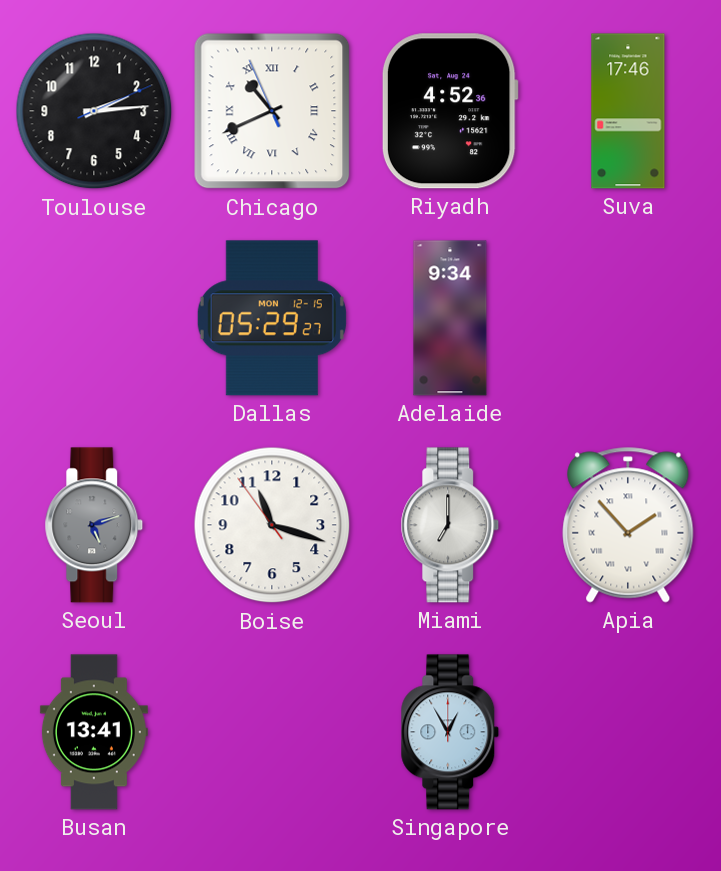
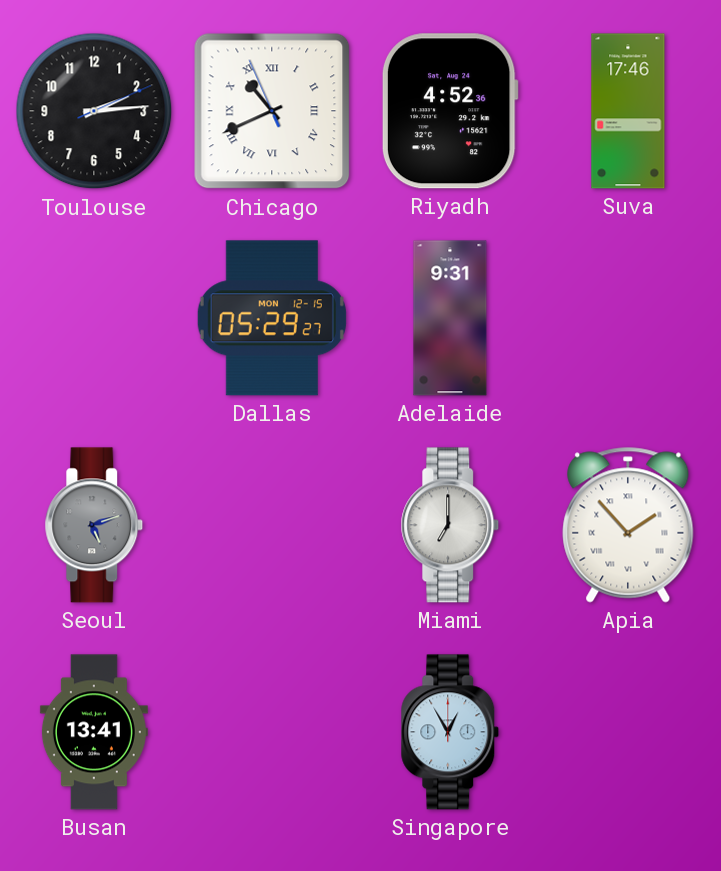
Adelaide: 9:34 -> 9:31
Boise: 11:17 -> none
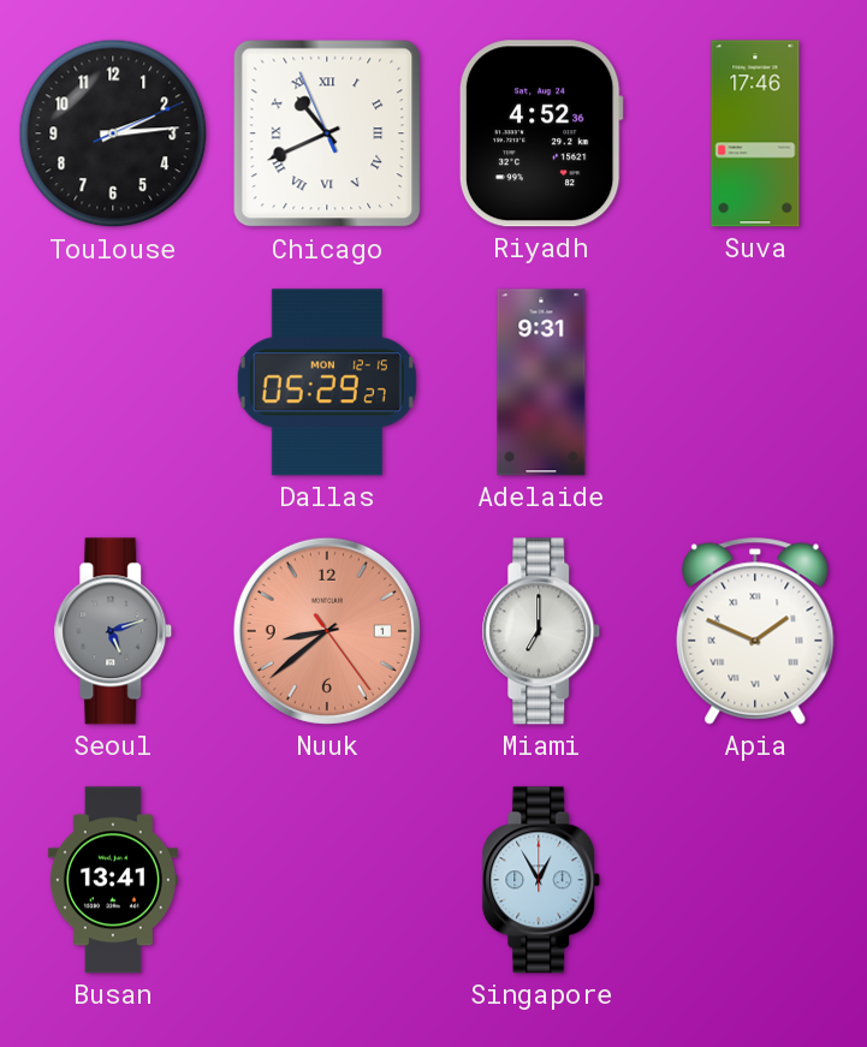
Nuuk: none -> 8:38
Apia: 1:53 -> 1:49
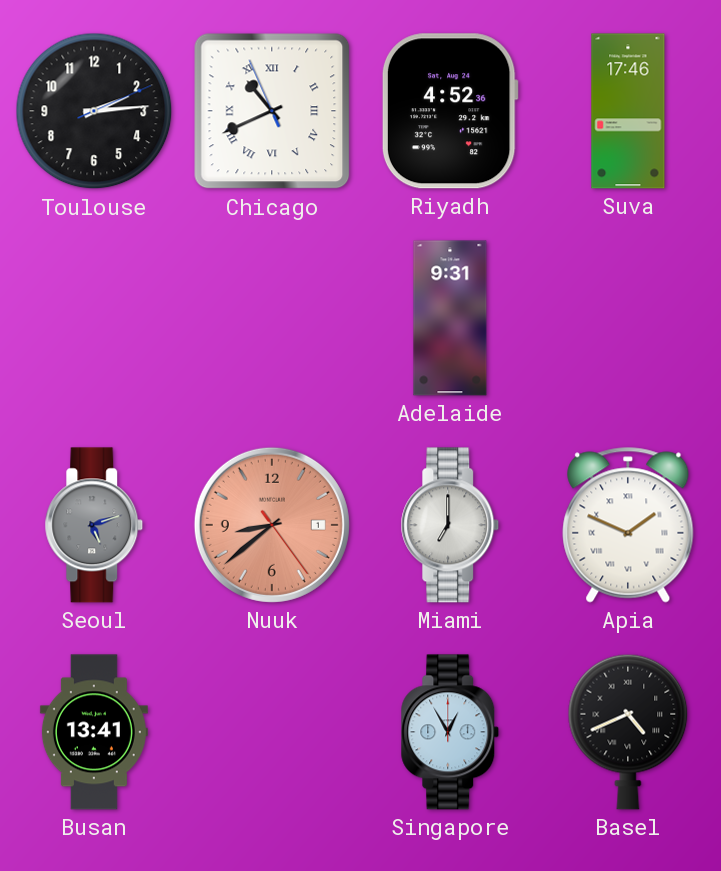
Dallas: 05:29 -> none
Basel: none -> 4:41
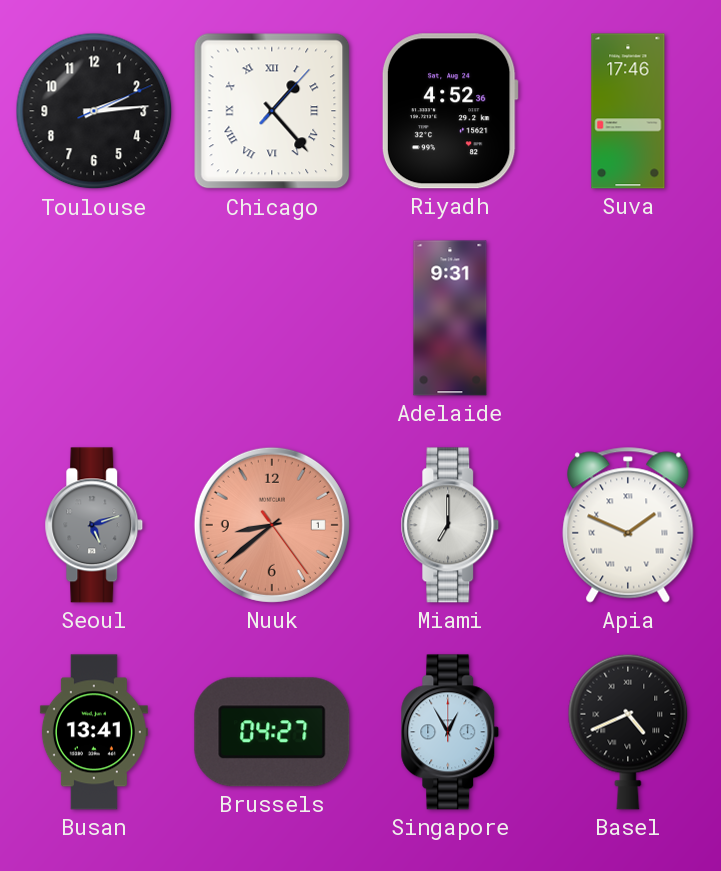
Chicago: 10:40 -> 1:23
Brussels: none -> 04:27
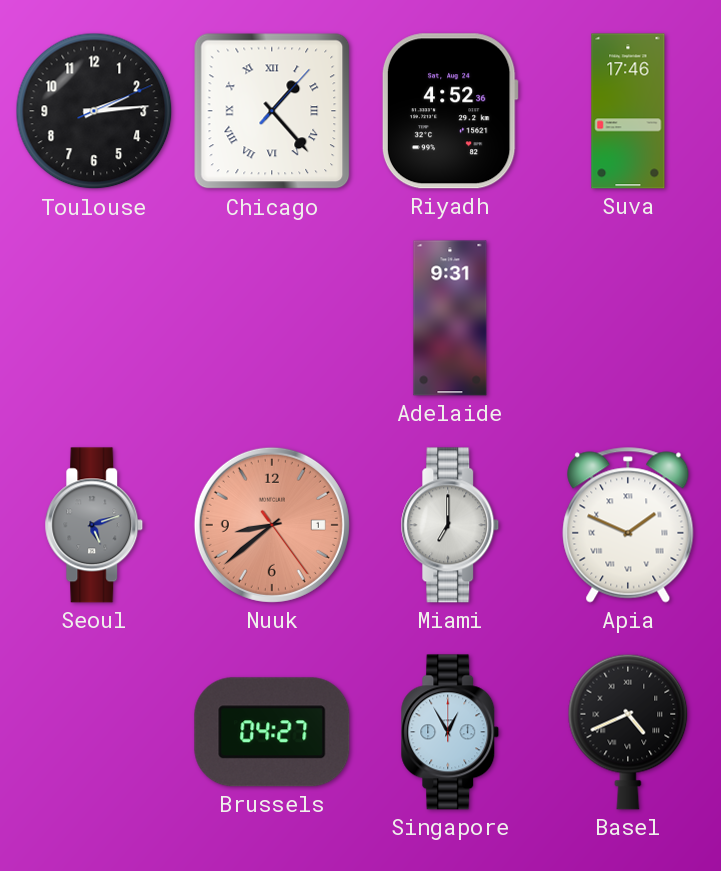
Busan: 13:41 -> none
